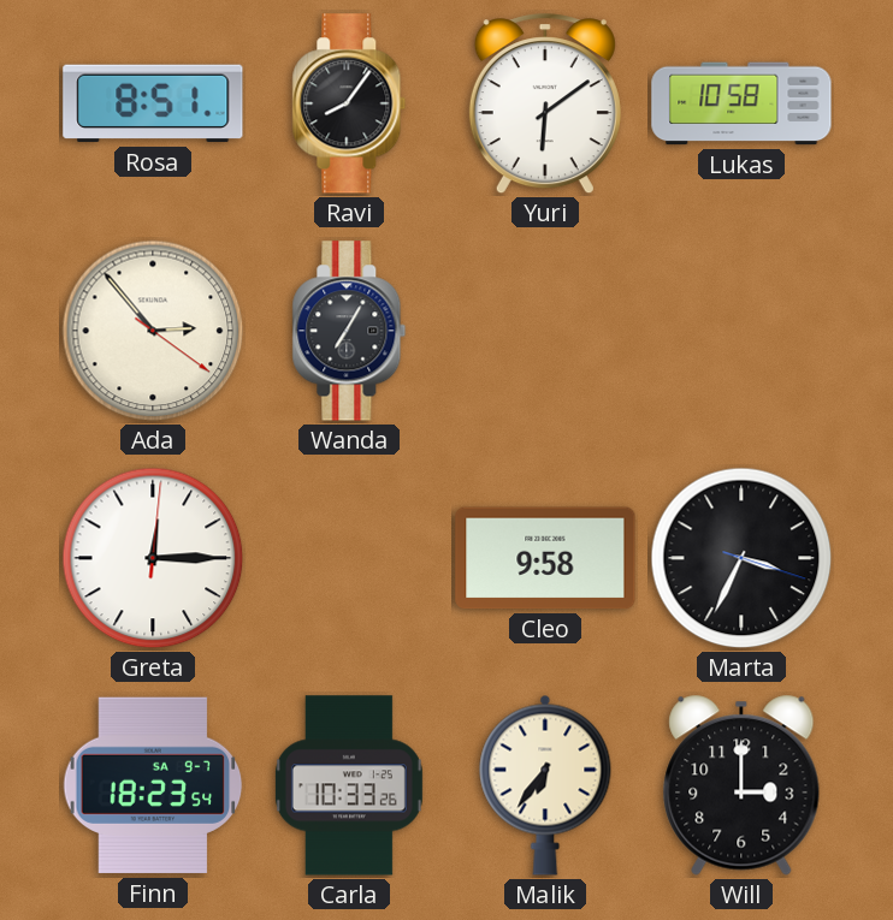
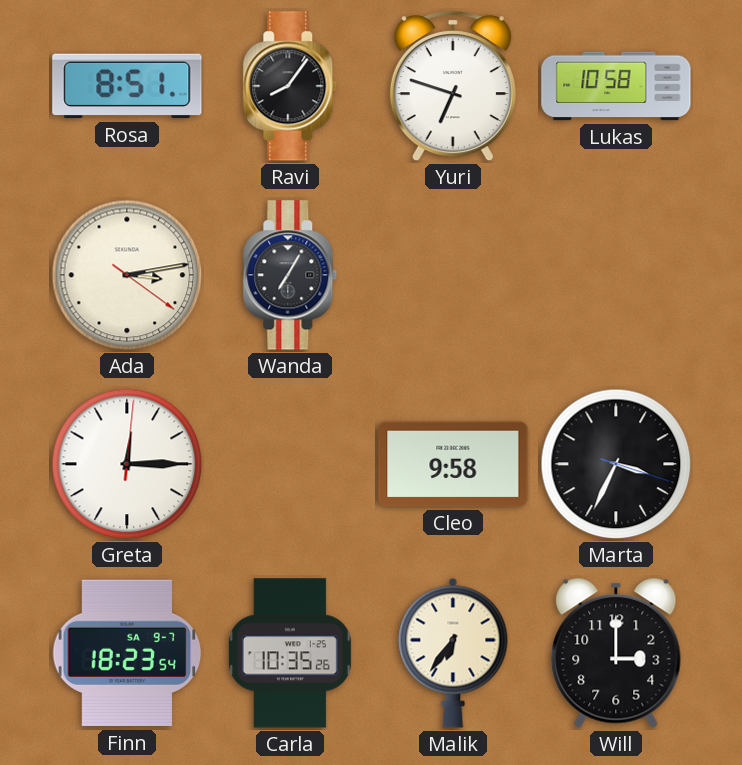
Yuri: 6:09 -> 6:48
Ada: 2:53 -> 3:13
Carla: 10:33 -> 10:35
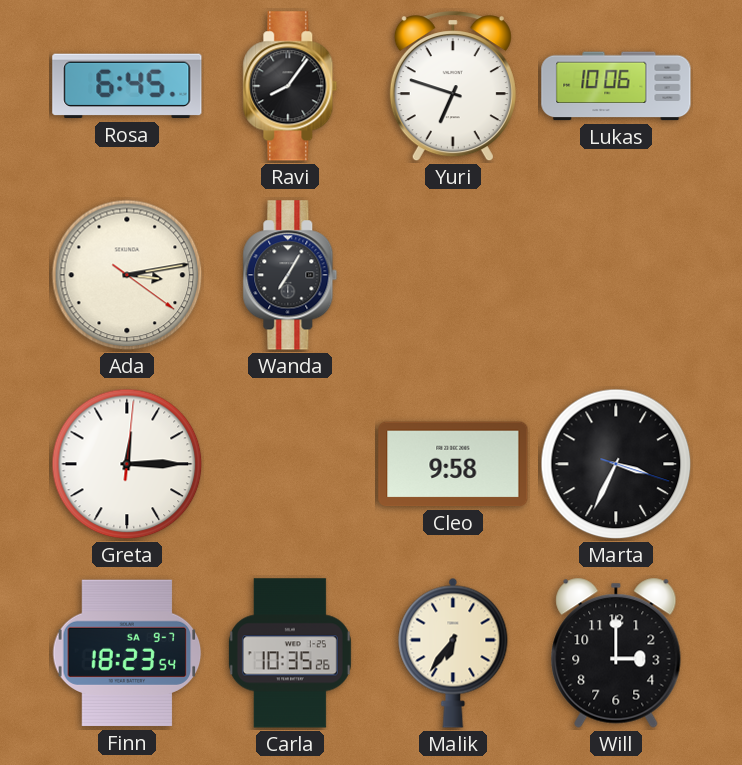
Rosa: 8:51 -> 6:45
Lukas: 10:58 -> 10:06
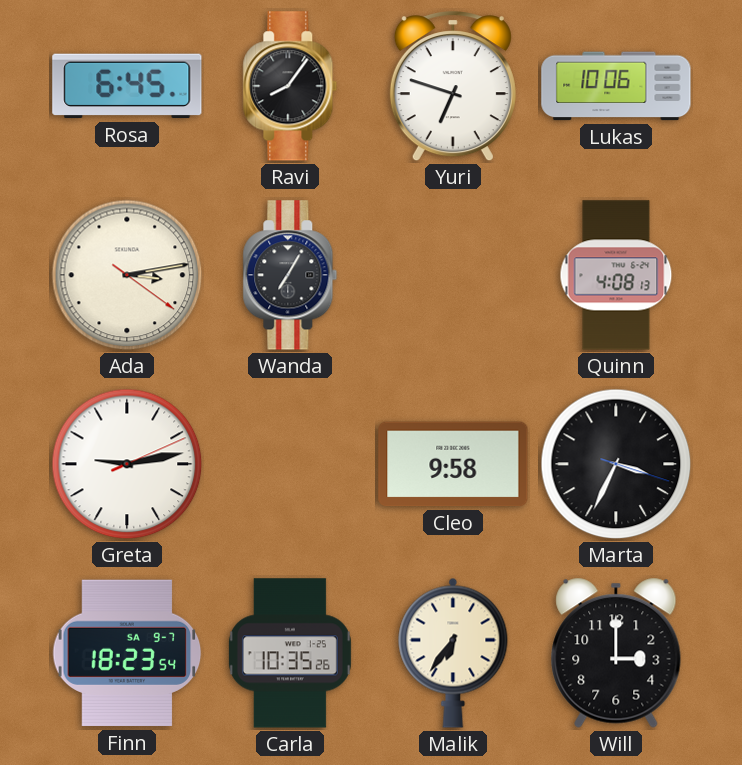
Quinn: none -> 4:08
Greta: 12:15 -> 9:13
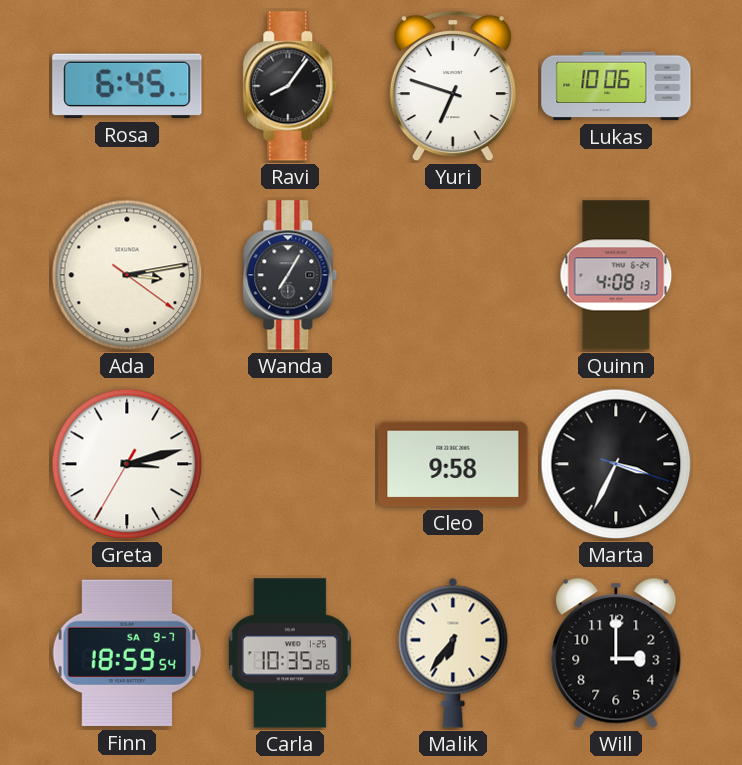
Greta: 9:13 -> 3:12
Finn: 18:23 -> 18:59
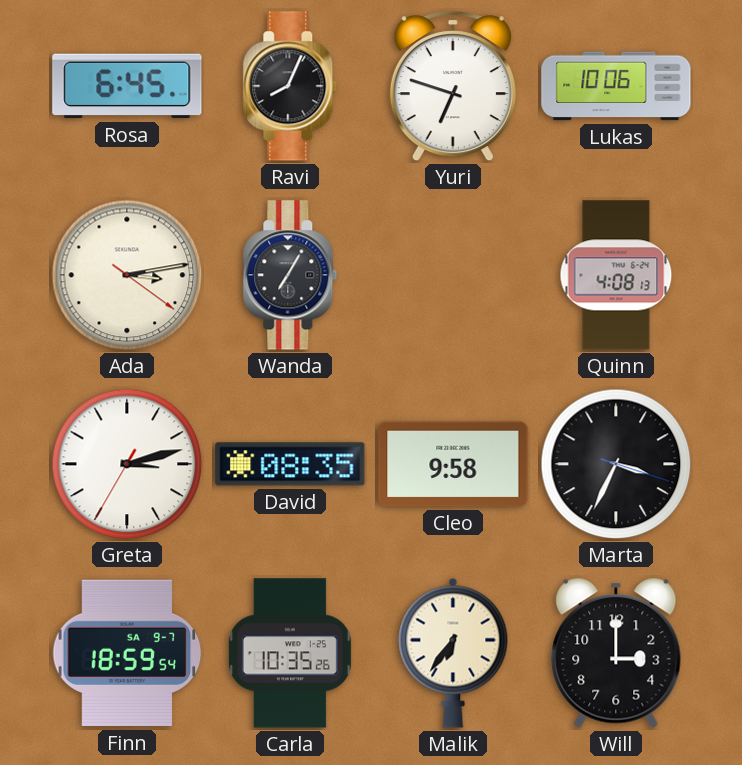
Ravi: 8:06 -> 8:04
David: none -> 08:35
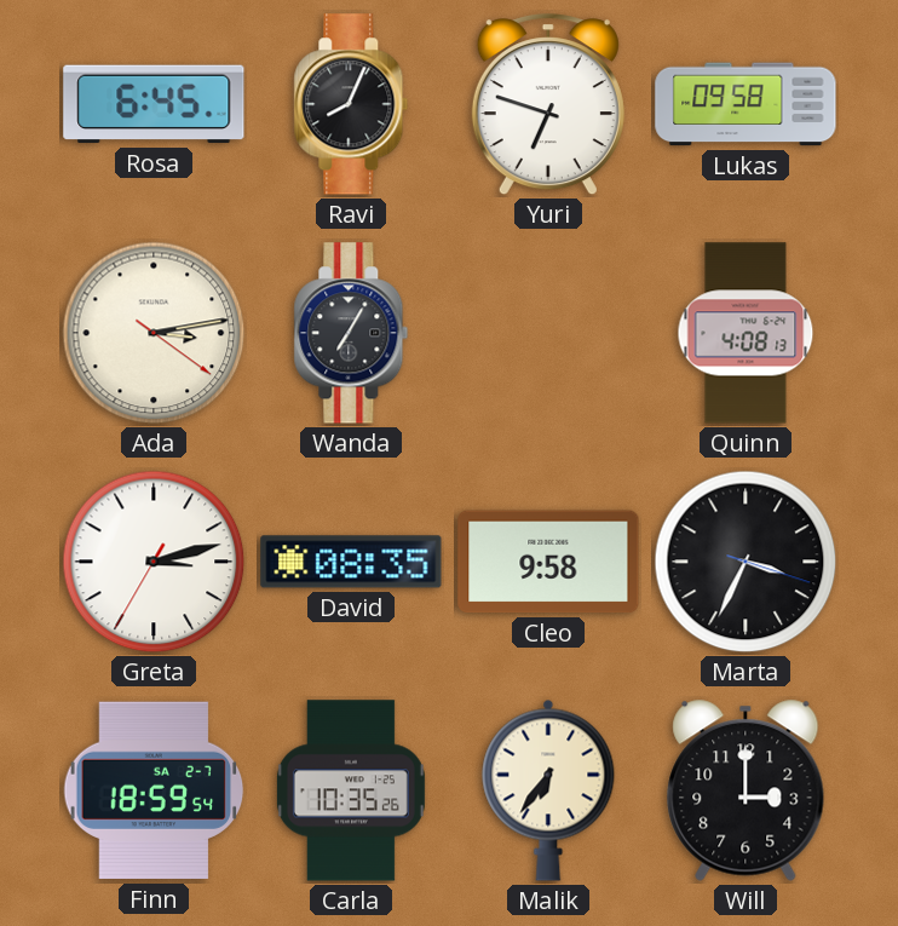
Lukas: 10:06 -> 09:58
Finn date: SA 9-7 -> SA 2-7
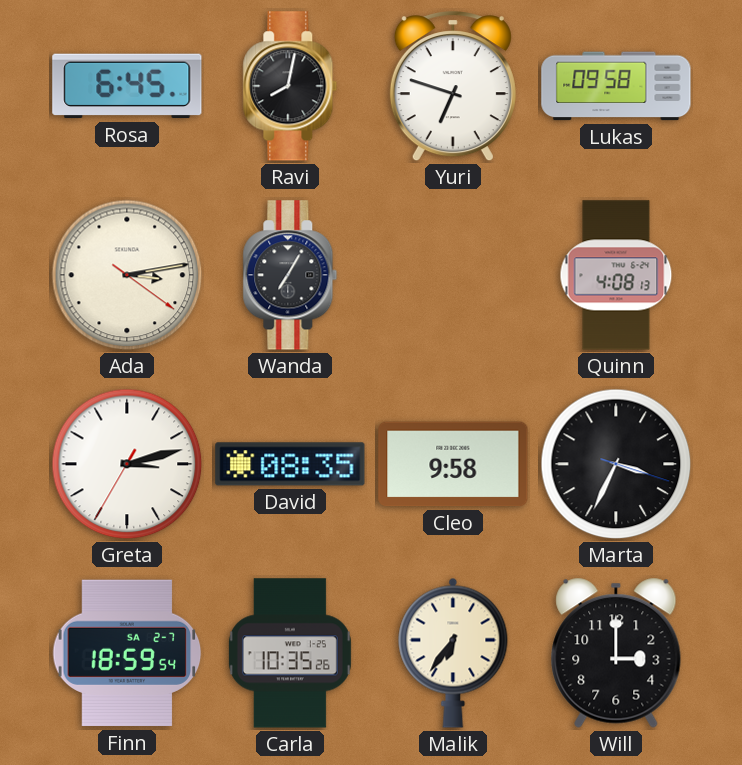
Ravi: 8:04 -> 8:02
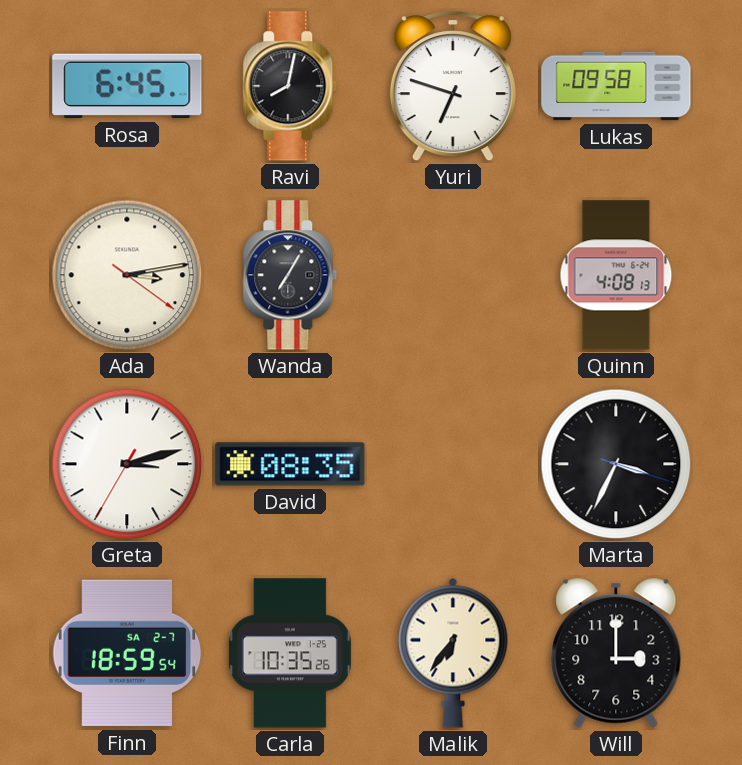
Cleo: 9:58 -> none
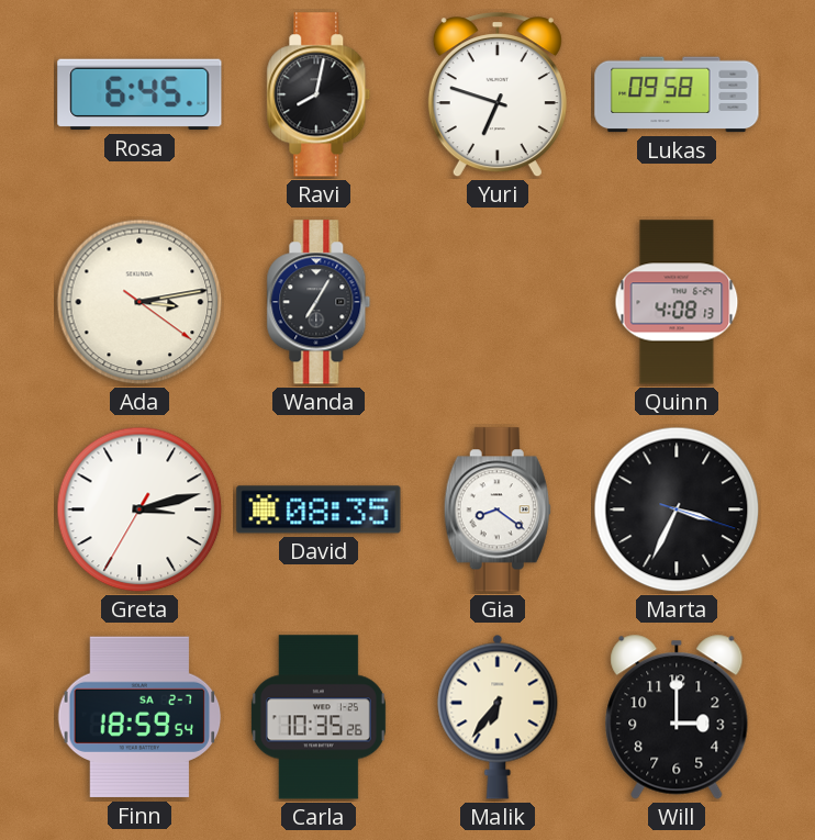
Gia: none -> 8:21
